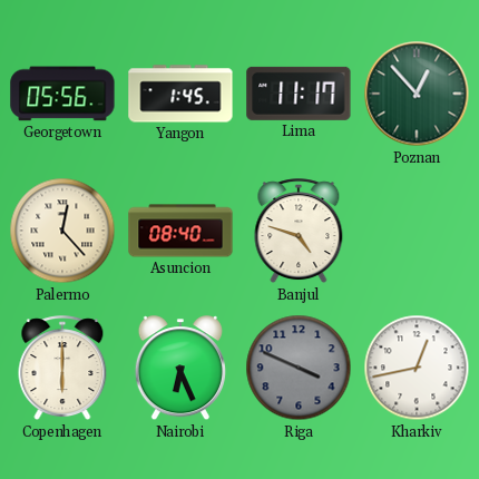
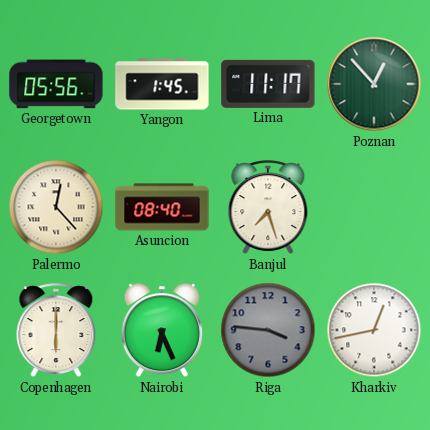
Banjul: 4:48 -> 7:27
Riga: 3:49 -> 3:46
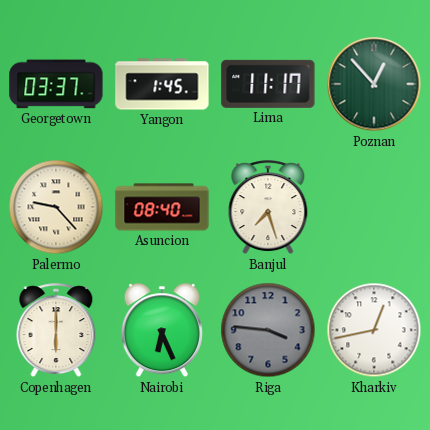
Georgetown: 05:56 -> 03:37
Palermo: 12:23 -> 9:23
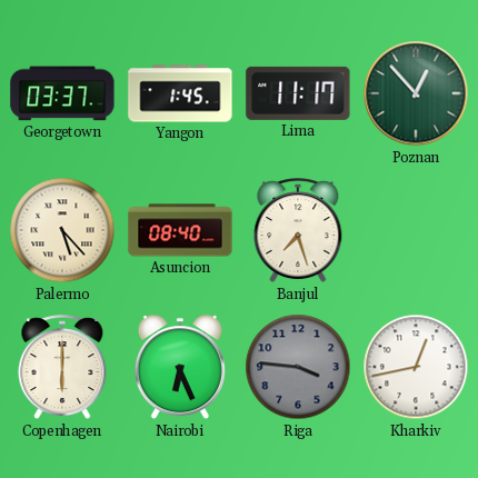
Palermo: 9:23 -> 5:23
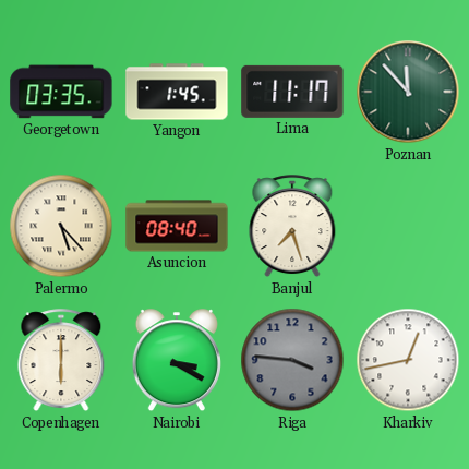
Georgetown: 03:37 -> 03:35
Poznan: 12:53 -> 11:53
Nairobi: 6:26 -> 3:20
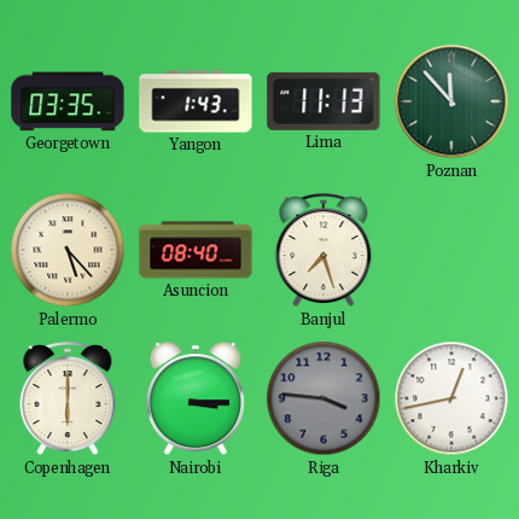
Yangon: 1:45 -> 1:43
Lima: 11:17 -> 11:13
Nairobi: 3:20 -> 3:15
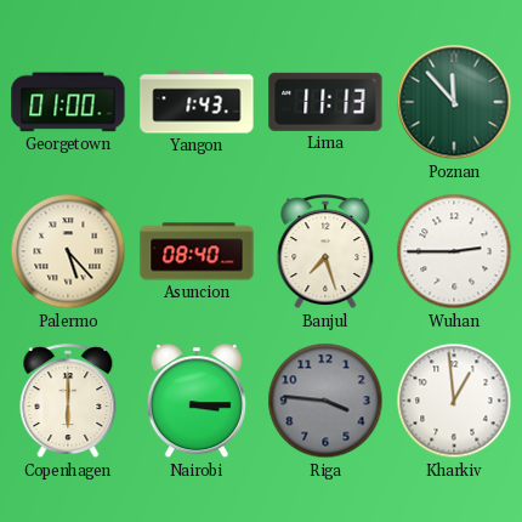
Georgetown: 03:35 -> 01:00
Wuhan: none -> 2:45
Kharkiv: 12:43 -> 12:59
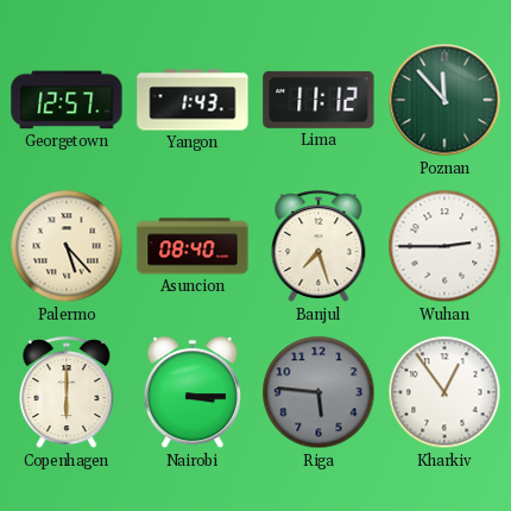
Georgetown: 01:00 -> 12:57
Lima: 11:13 -> 11:12
Riga: 3:46 -> 5:46
Kharkiv: 12:59 -> 12:54
